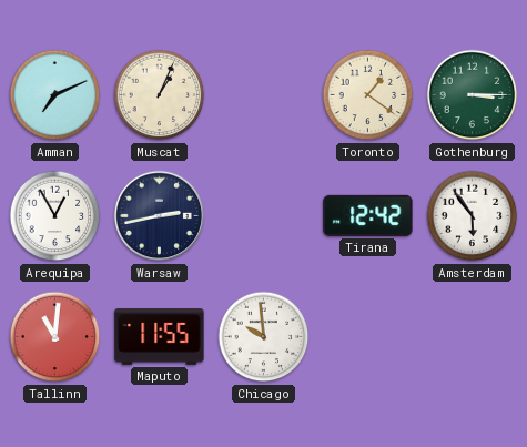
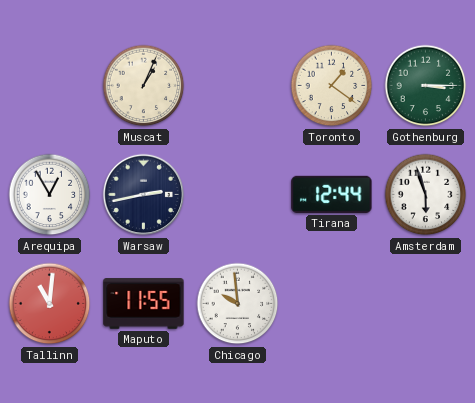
Amman: 7:11 -> none
Tirana: 12:42 -> 12:44
Amsterdam: 5:54 -> 5:57
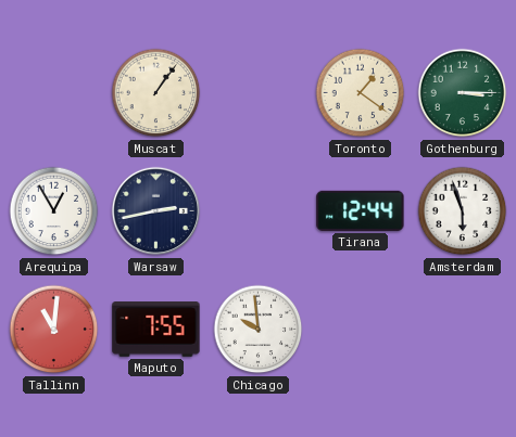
Muscat: 1:04 -> 1:06
Maputo: 11:55 -> 7:55
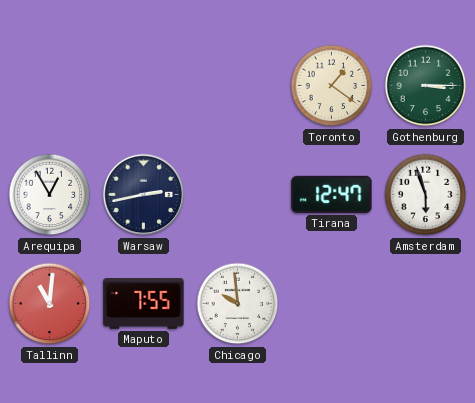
Muscat: 1:06 -> none
Tirana: 12:44 -> 12:47
